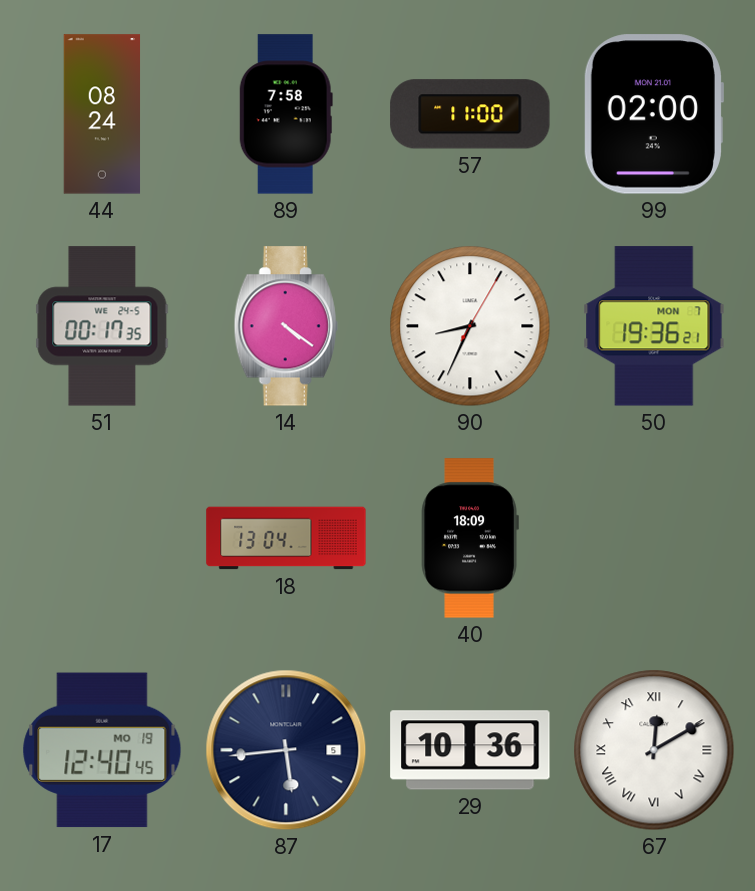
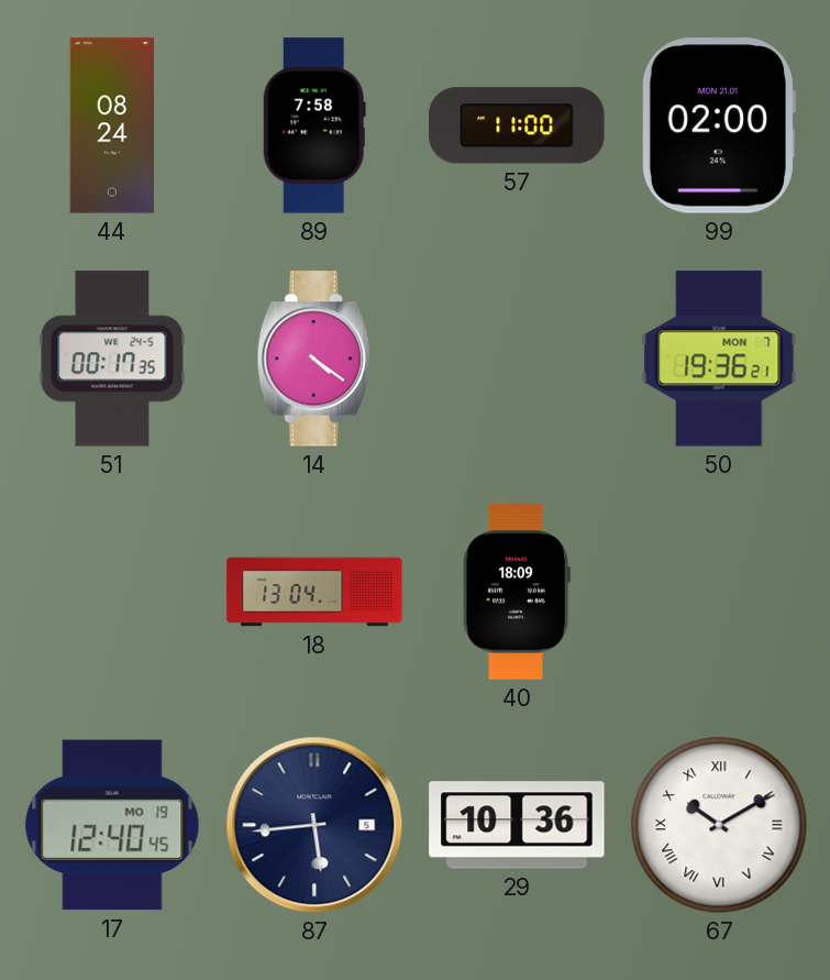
90: 8:34 -> none
67: 12:10 -> 10:10
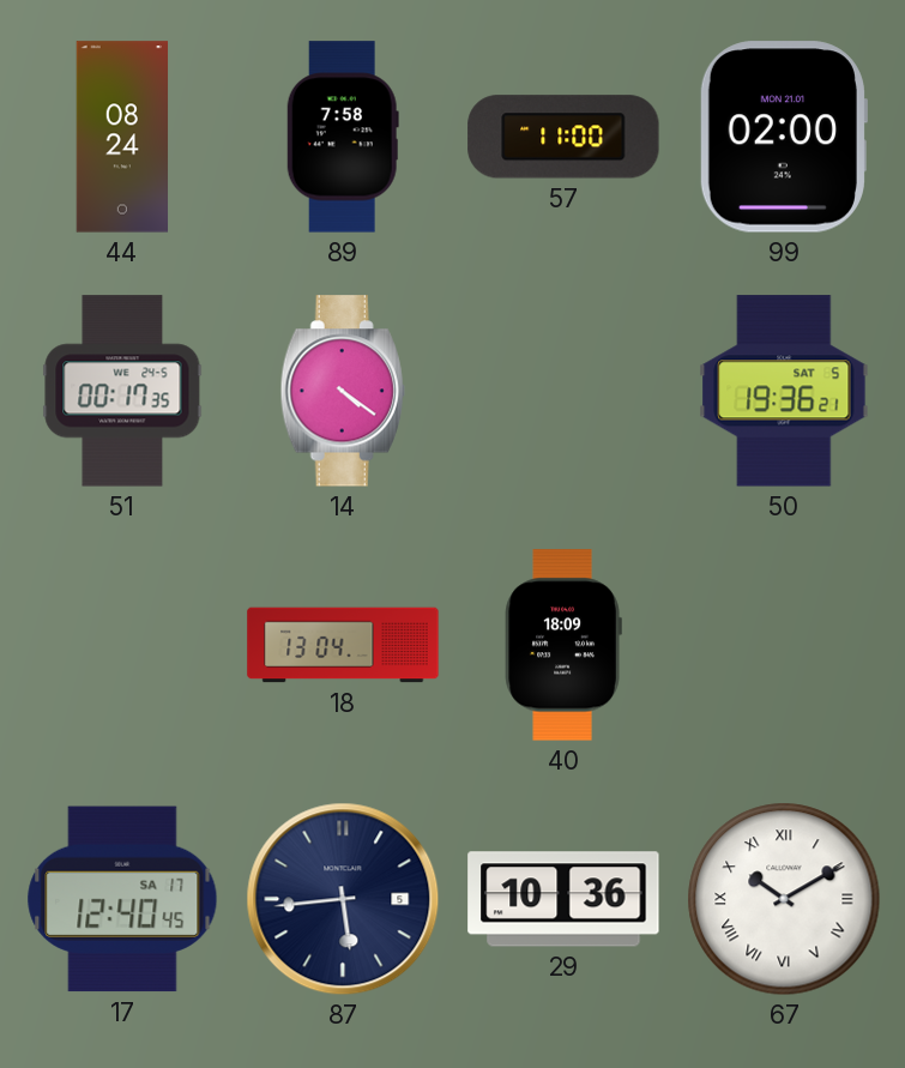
50 date: MON 7 -> SAT 5
17 date: MO 19 -> SA 17
